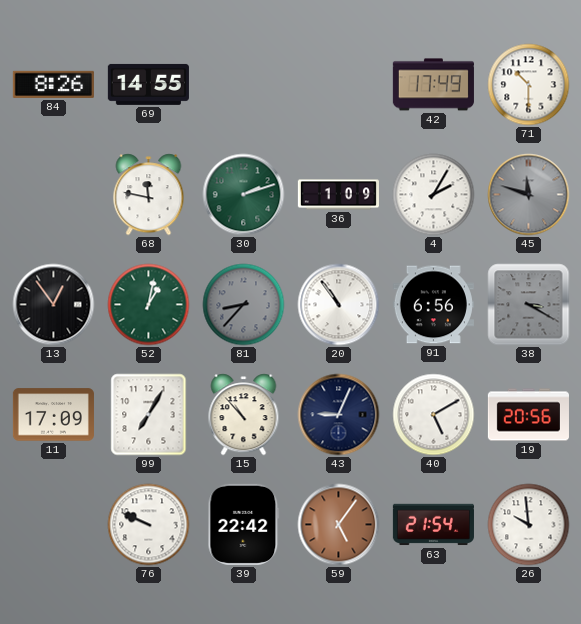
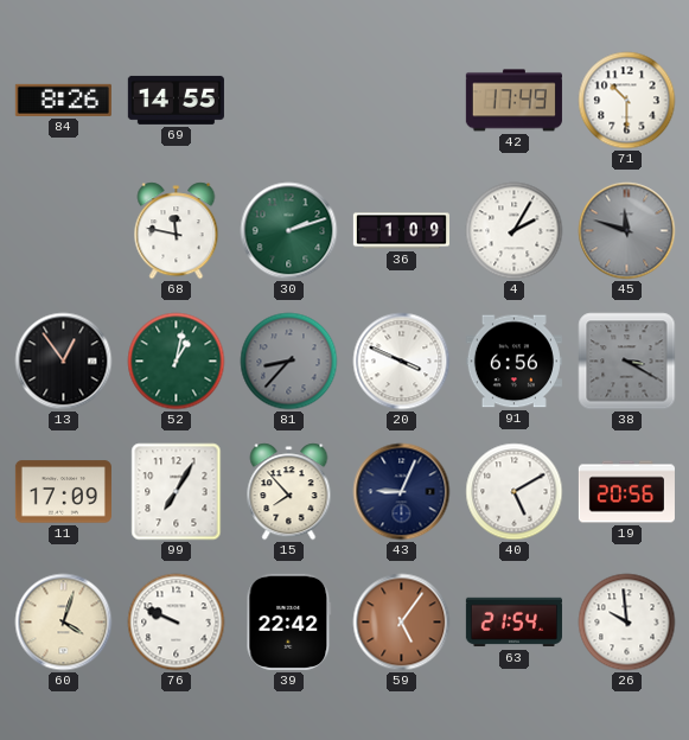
20: 10:54 -> 3:49
15: 10:53 -> 7:53
60: none -> 4:03
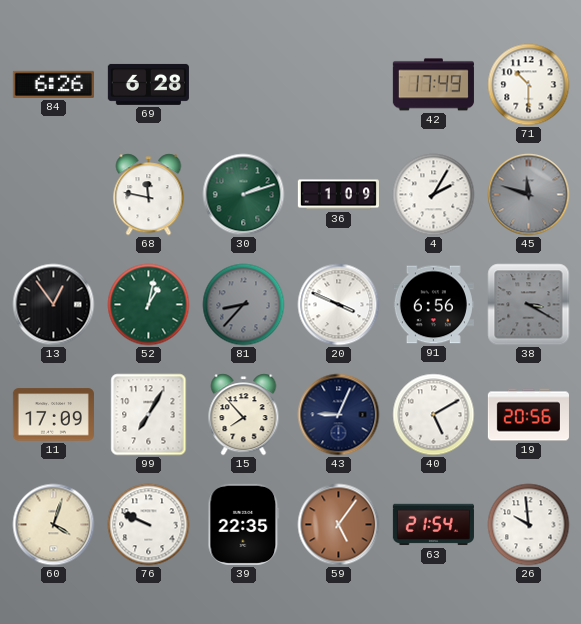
84: 8:26 -> 6:26
69: 14:55 -> 6:28
39: 22:42 -> 22:35
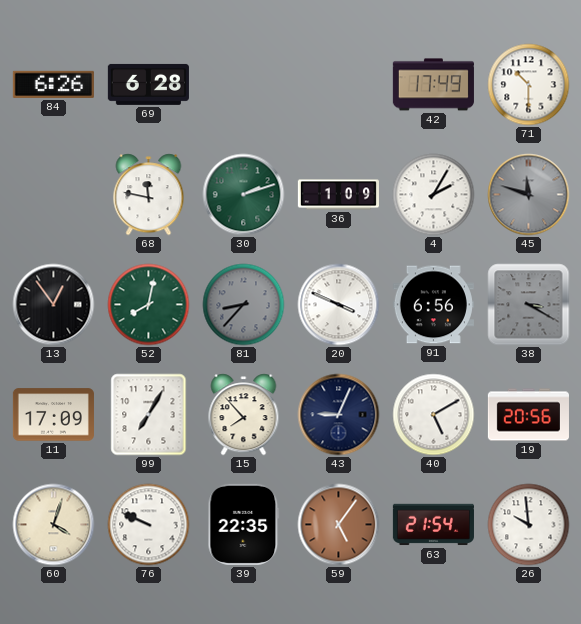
52: 1:02 -> 8:02
